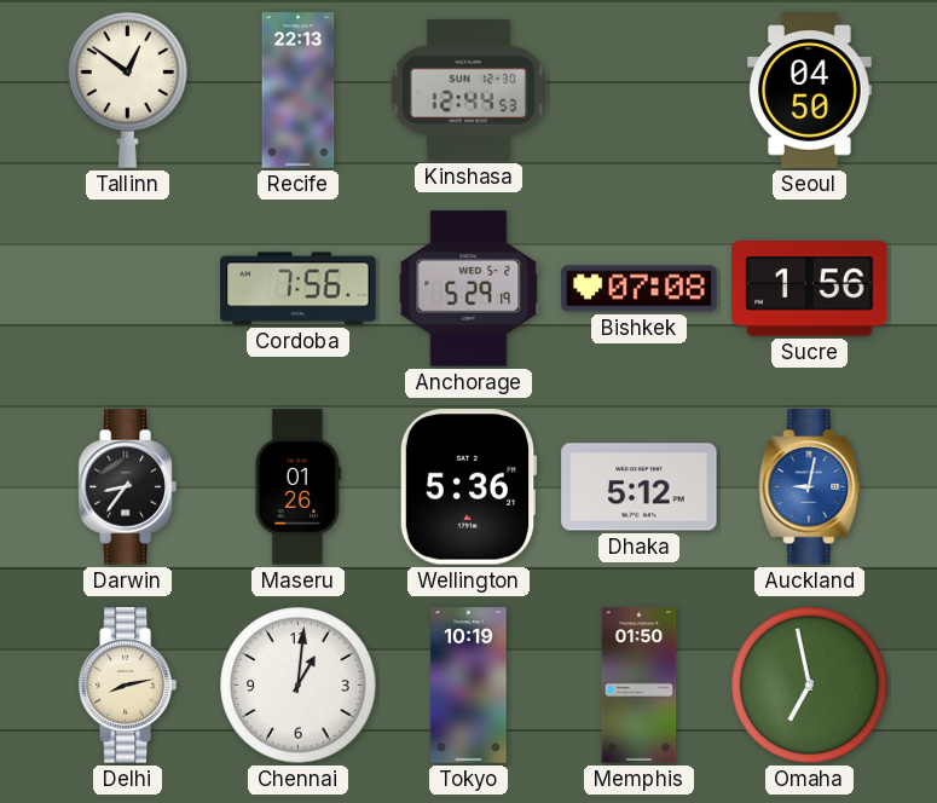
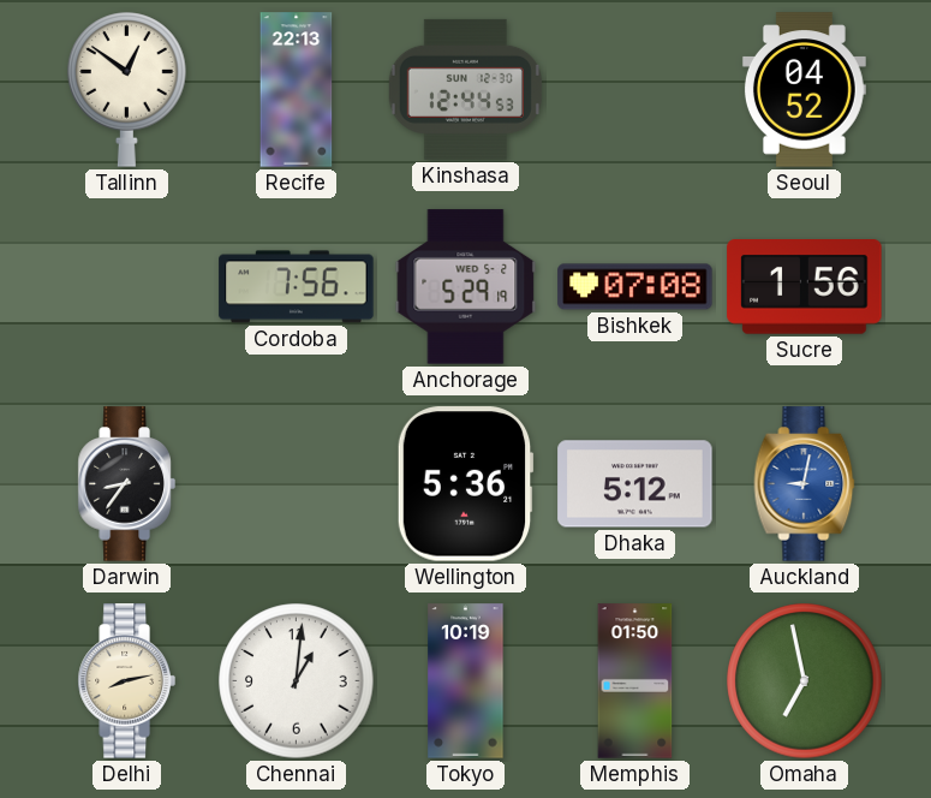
Seoul: 04:50 -> 04:52
Maseru: 01:26 -> none
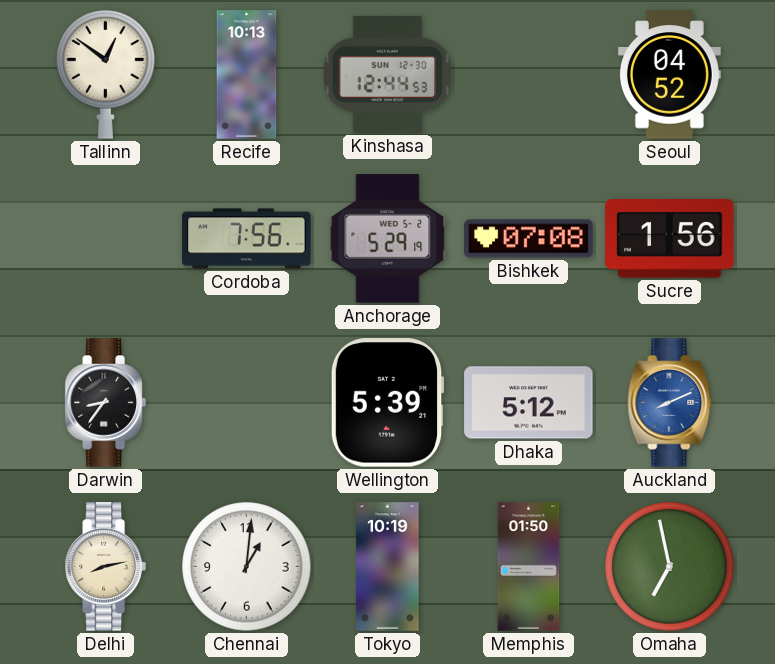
Recife: 22:13 -> 10:13
Wellington: 5:36 -> 5:39
Auckland: 9:02 -> 8:11
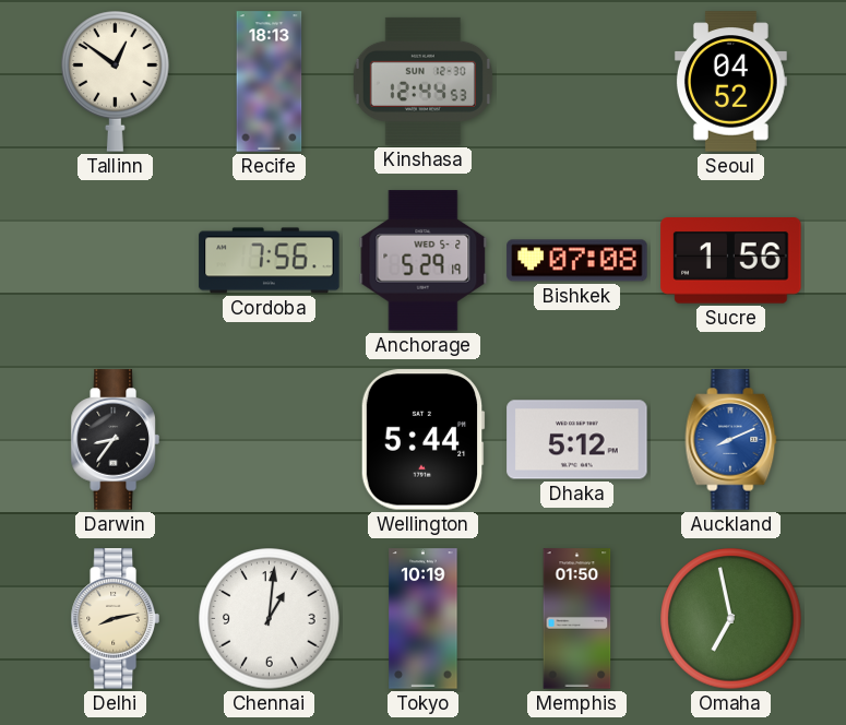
Recife: 10:13 -> 18:13
Wellington: 5:39 -> 5:44
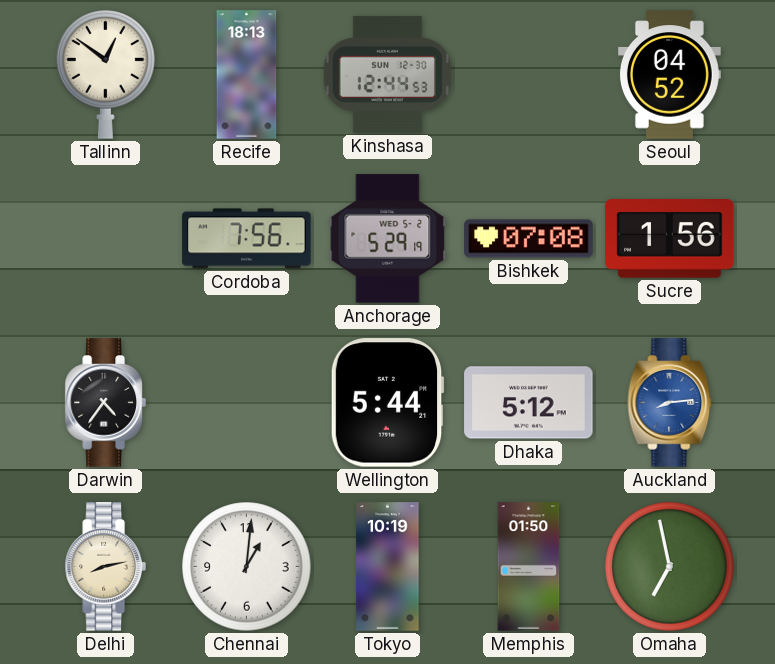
Darwin: 8:36 -> 4:36
Auckland: 8:11 -> 8:14
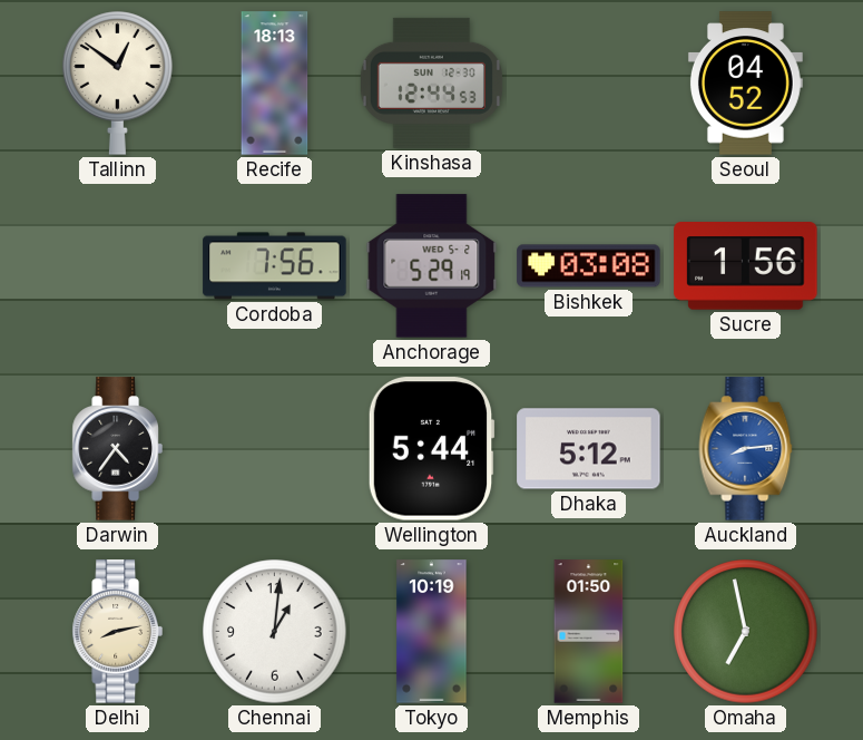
Bishkek: 07:08 -> 03:08
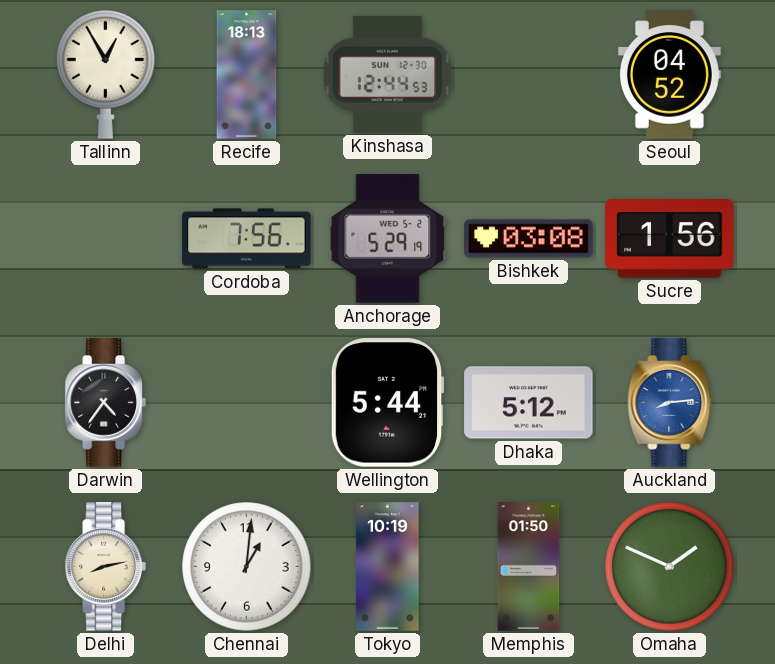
Tallinn: 12:51 -> 12:55
Omaha: 6:58 -> 1:49
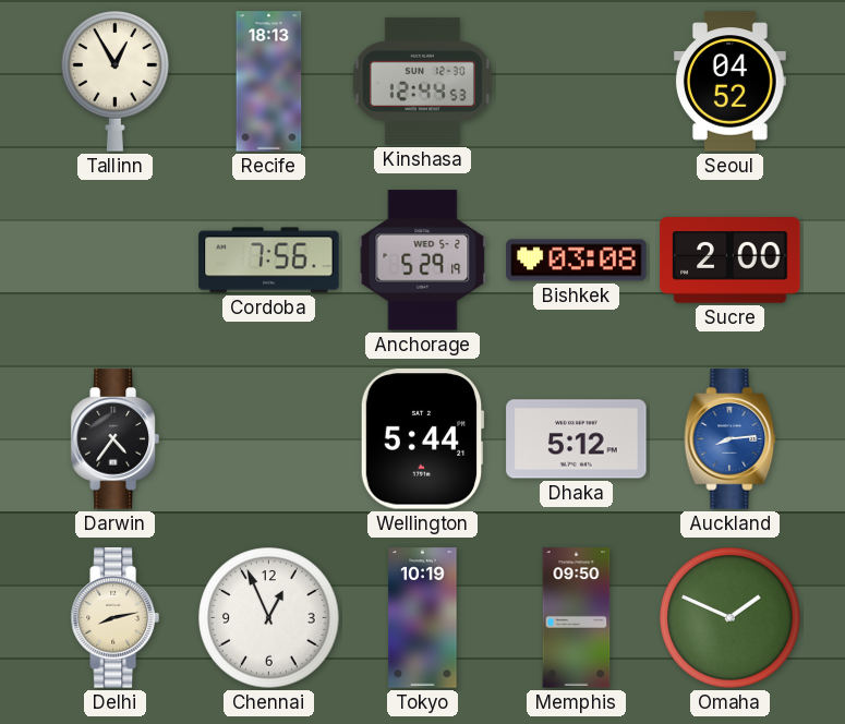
Sucre: 1:56 -> 2:00
Chennai: 1:01 -> 12:56
Memphis: 01:50 -> 09:50
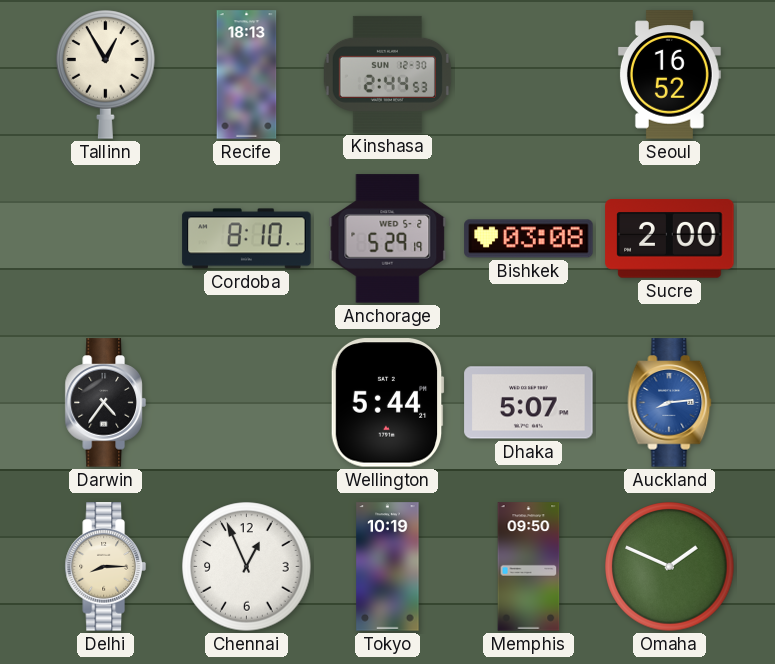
Kinshasa: 12:44 -> 2:44
Seoul: 04:52 -> 16:52
Cordoba: 7:56 -> 8:10
Dhaka: 5:12 -> 5:07
Delhi: 8:13 -> 8:15
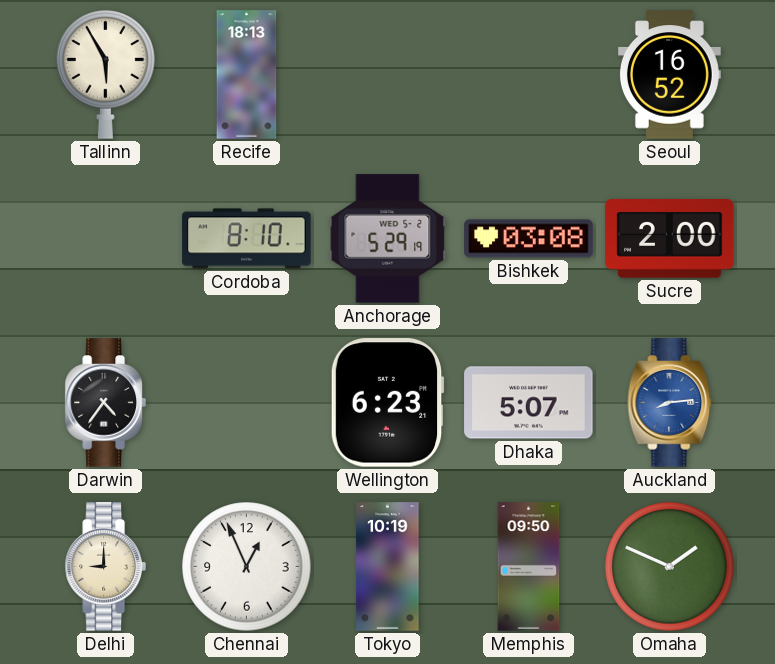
Tallinn: 12:55 -> 5:55
Kinshasa: 2:44 -> none
Wellington: 5:44 -> 6:23
Delhi: 8:15 -> 9:00
